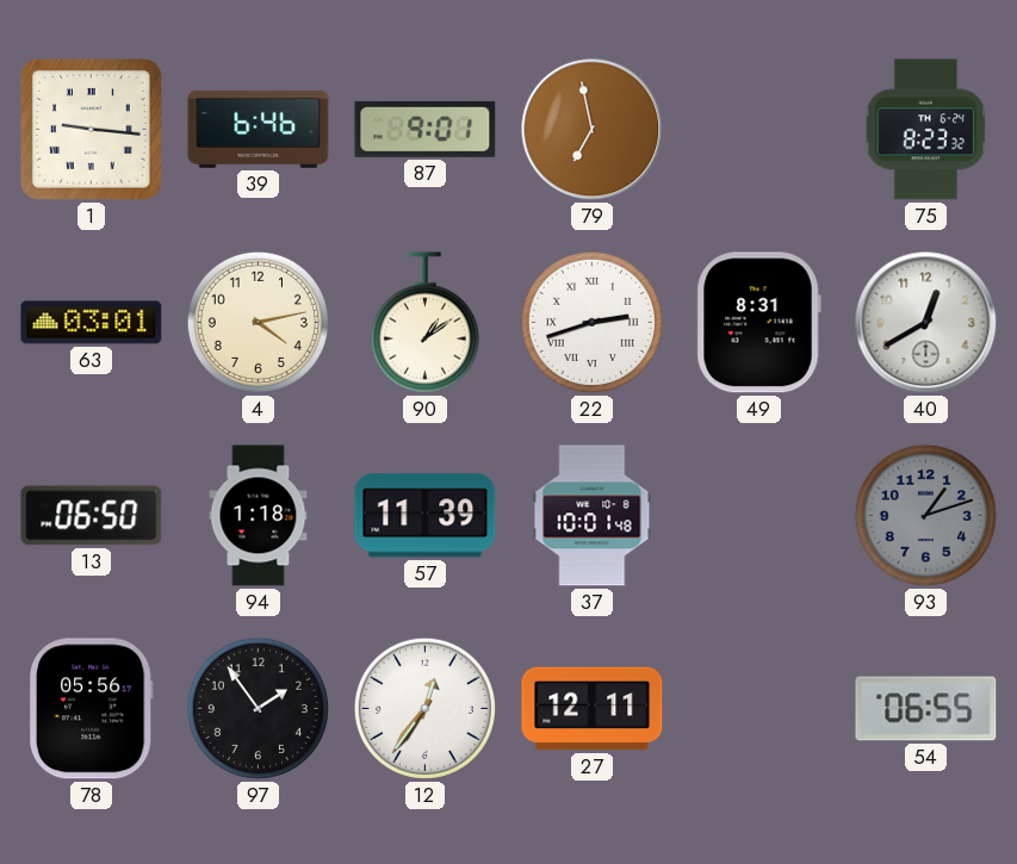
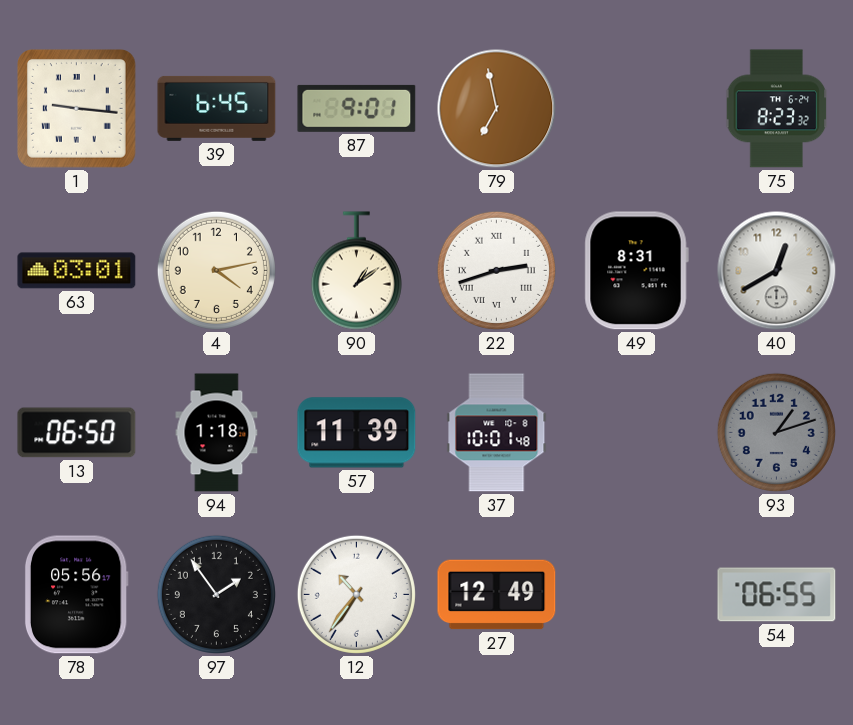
39: 6:46 -> 6:45
12: 12:36 -> 10:36
27: 12:11 -> 12:49
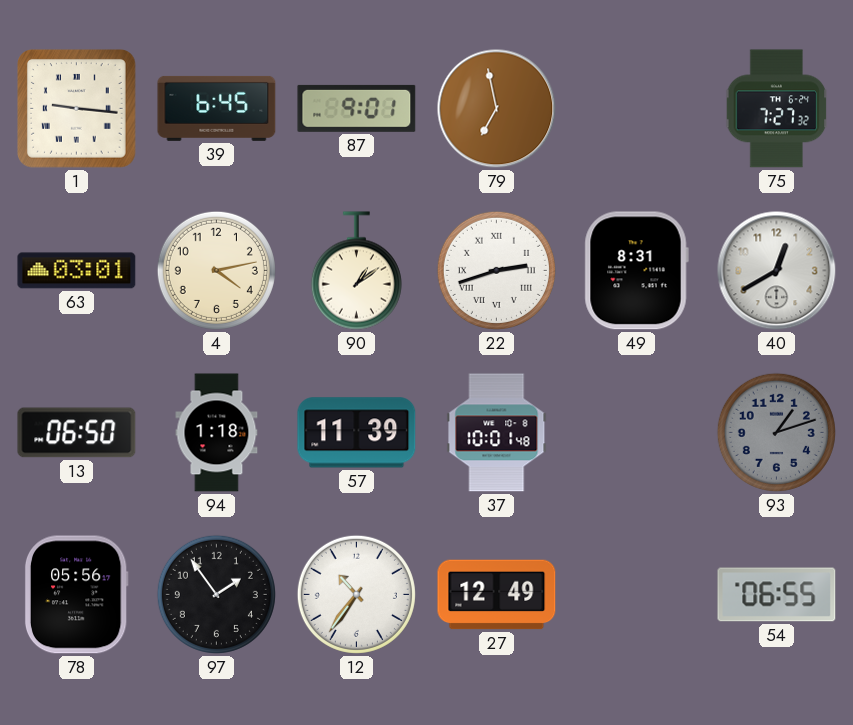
75: 8:23 -> 7:27
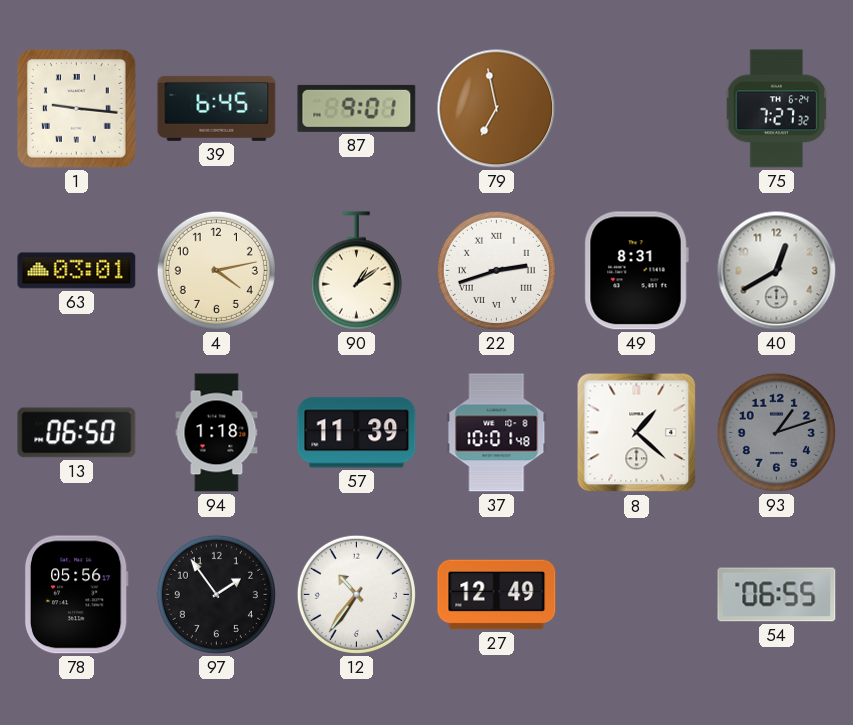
8: none -> 1:22
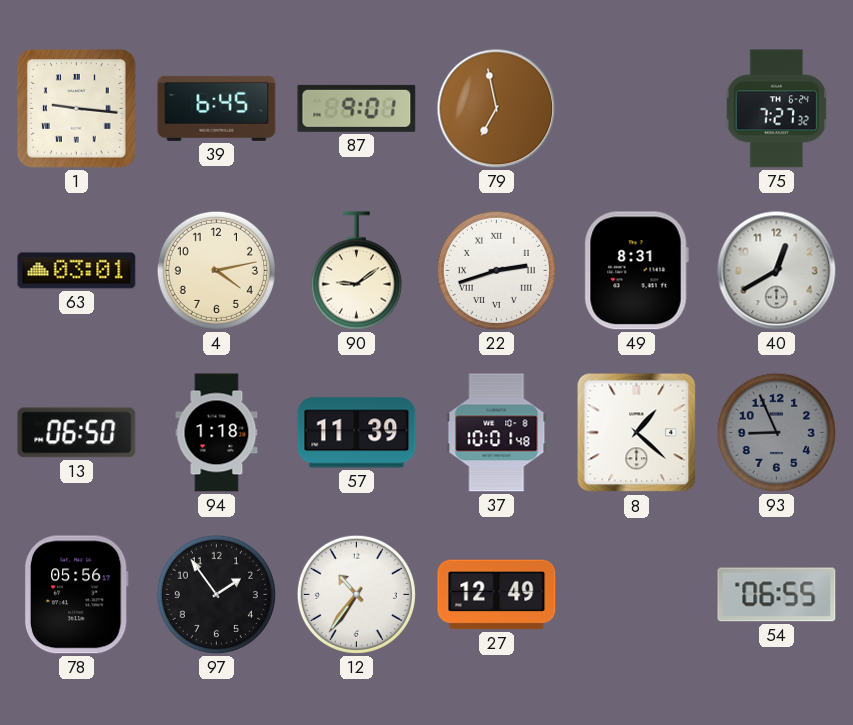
90: 1:09 -> 9:09
93: 1:12 -> 8:56
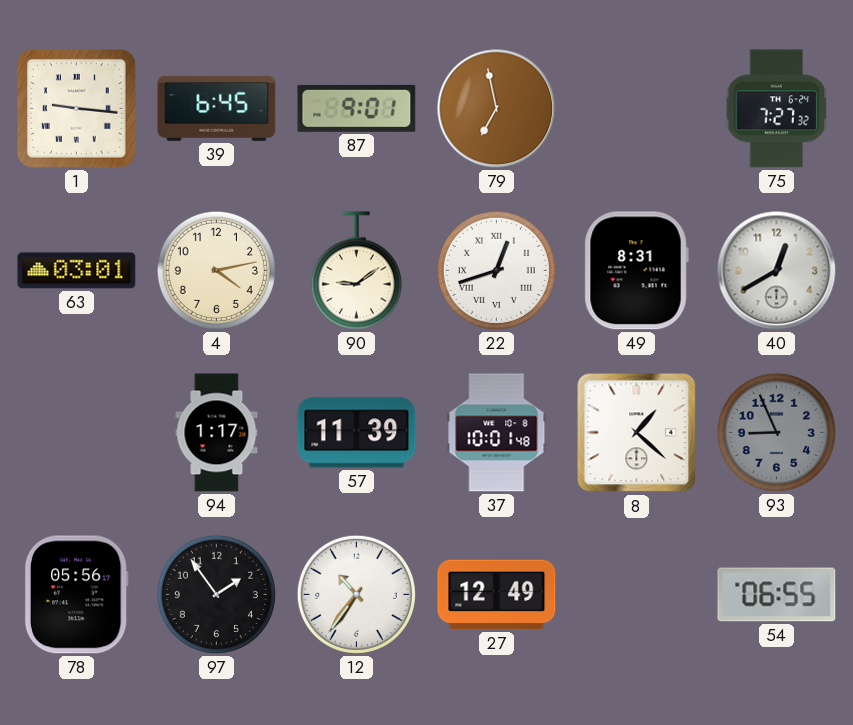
22: 2:42 -> 12:42
13: 06:50 -> none
94: 1:18 -> 1:17
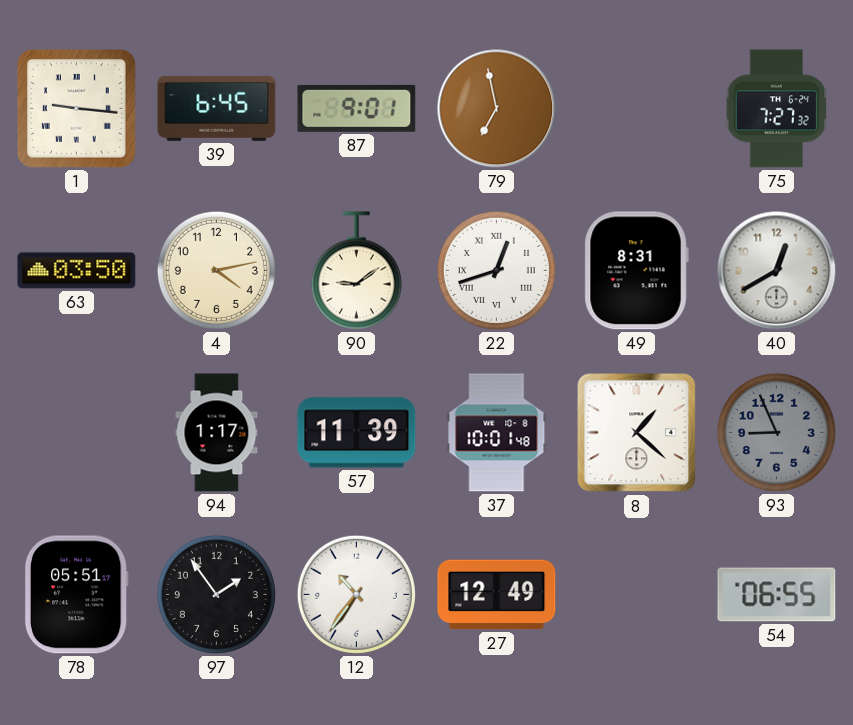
63: 03:01 -> 03:50
78: 05:56 -> 05:51
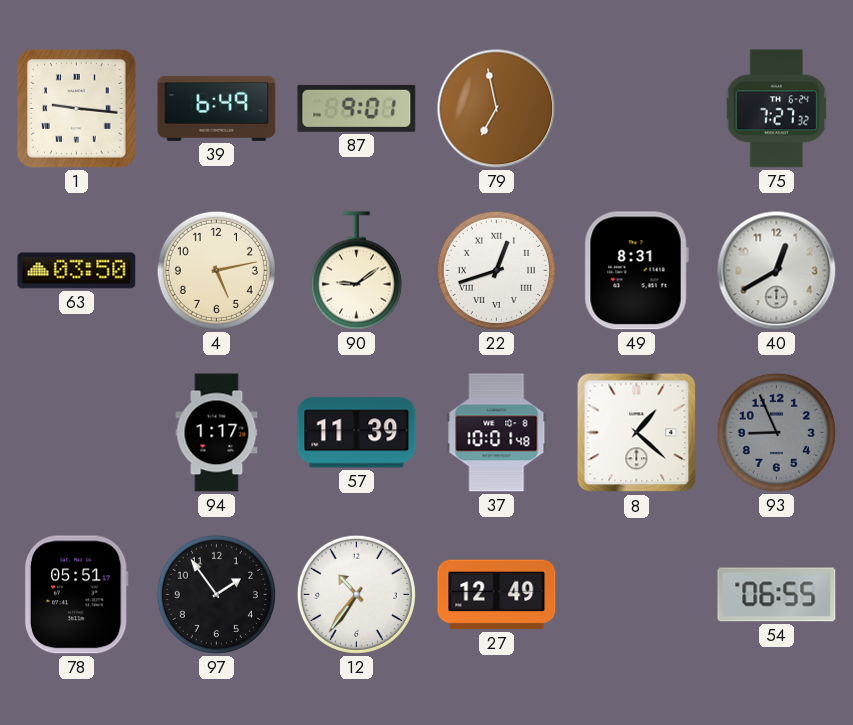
39: 6:45 -> 6:49
4: 4:13 -> 5:13
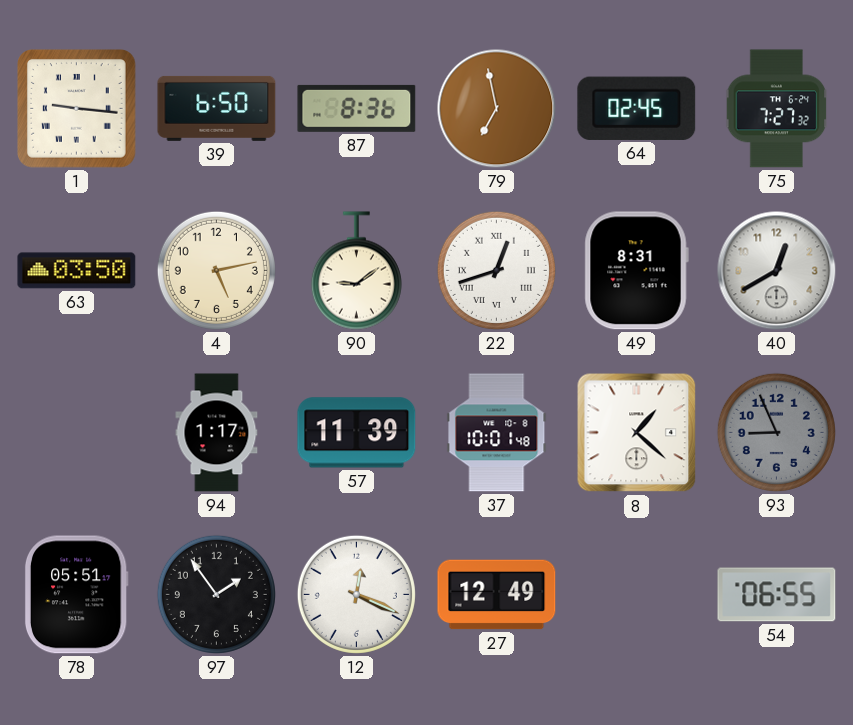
39: 6:49 -> 6:50
87: 9:01 -> 8:36
64: none -> 02:45
12: 10:36 -> 12:19
